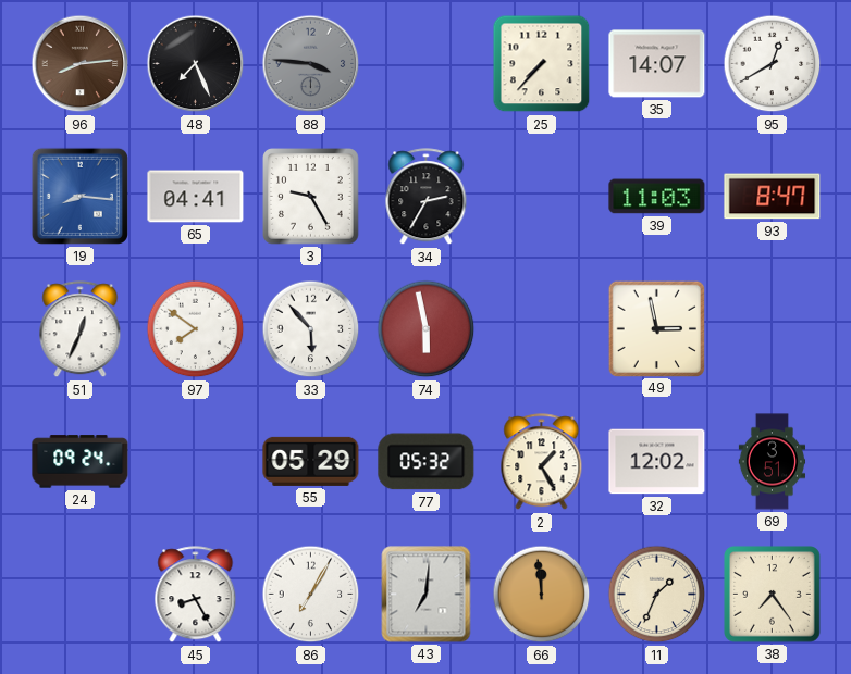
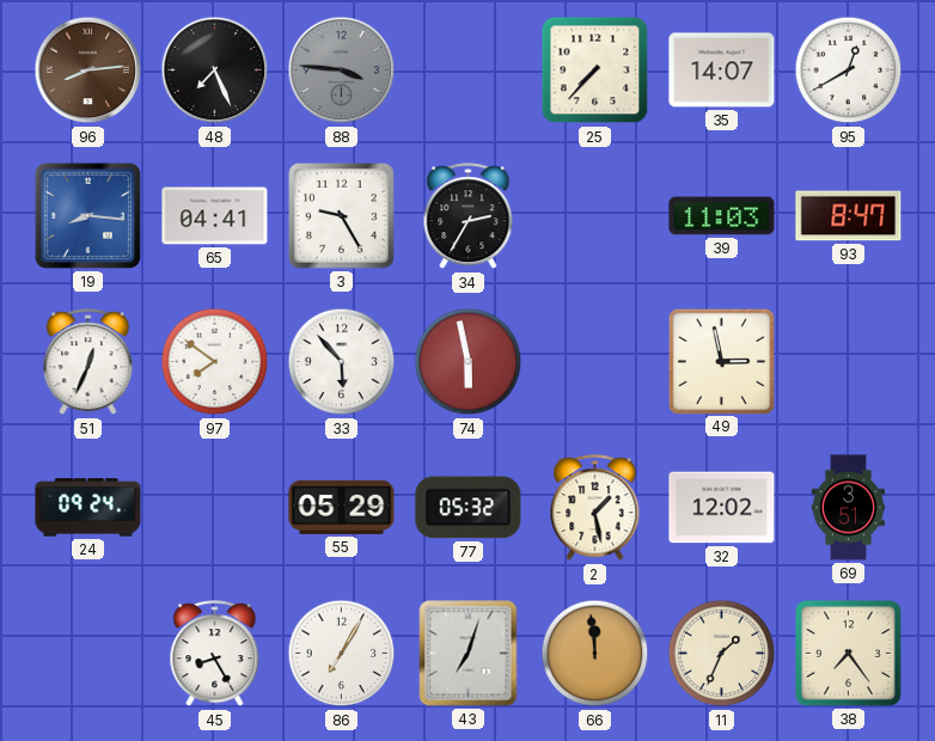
2: 1:25 -> 1:28
43: 7:01 -> 7:03
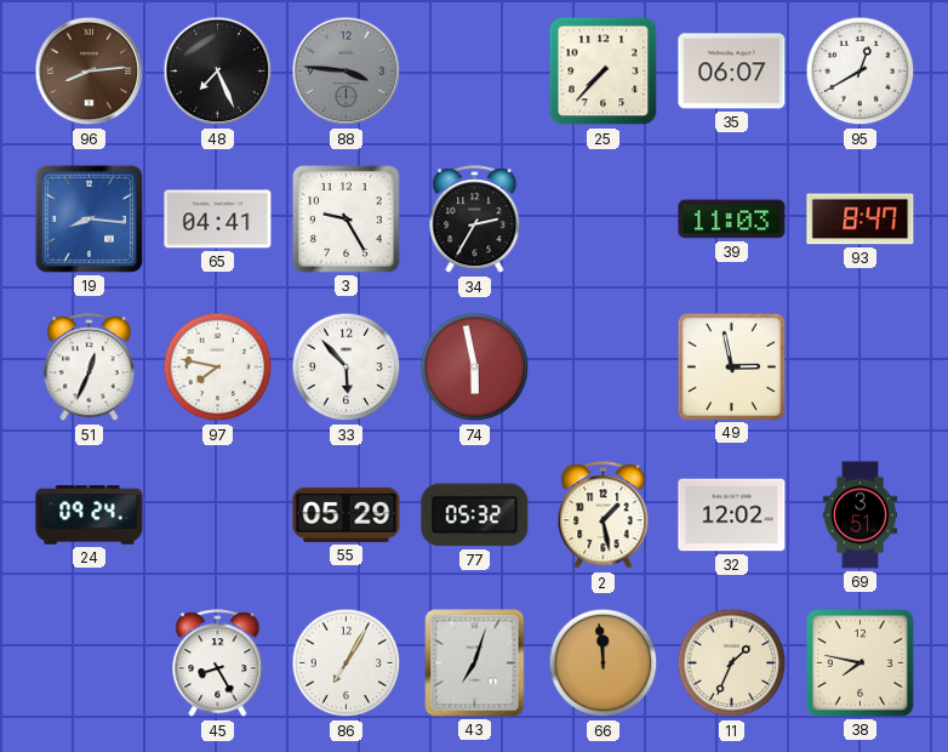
35: 14:07 -> 06:07
97: 7:51 -> 7:47
38: 7:24 -> 7:47
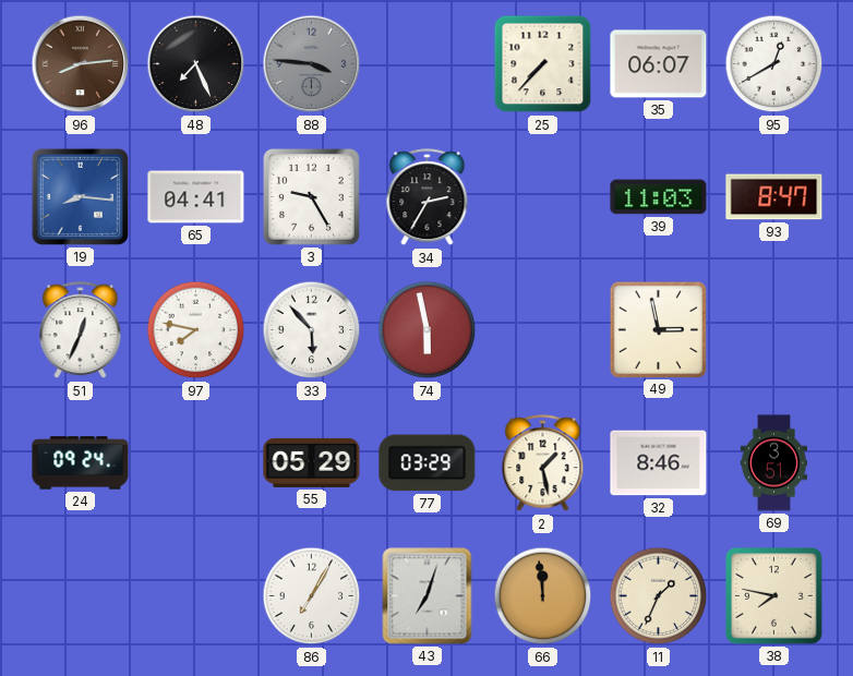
77: 05:32 -> 03:29
32: 12:02 -> 8:46
45: 8:25 -> none
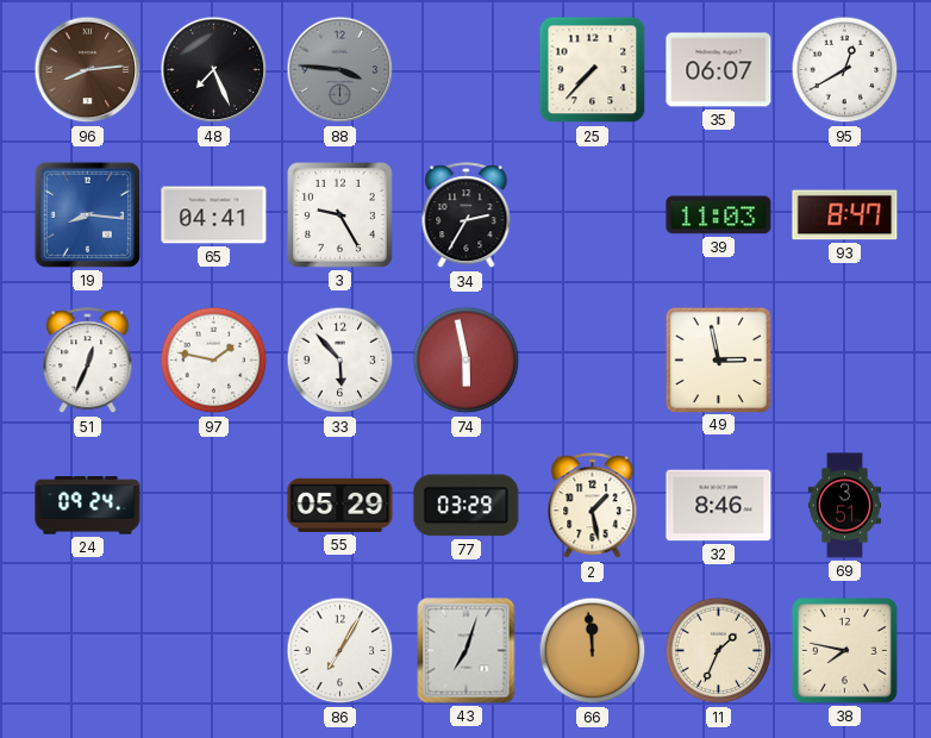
97: 7:47 -> 1:47
